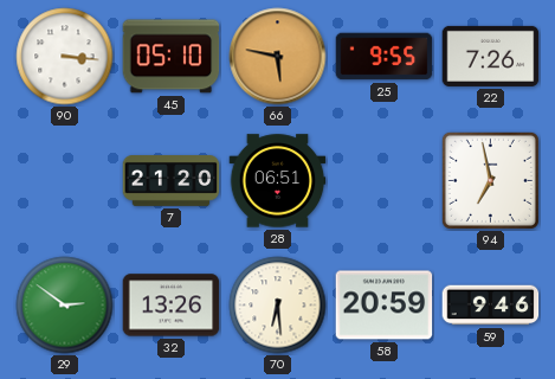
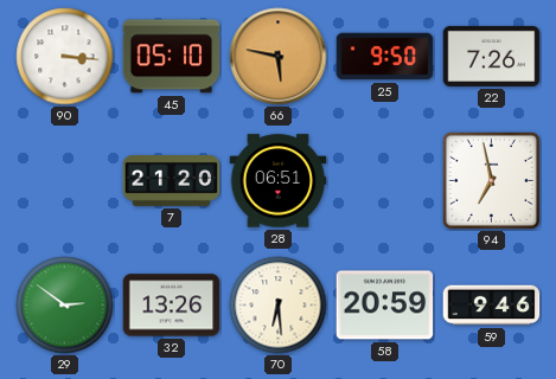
25: 9:55 -> 9:50
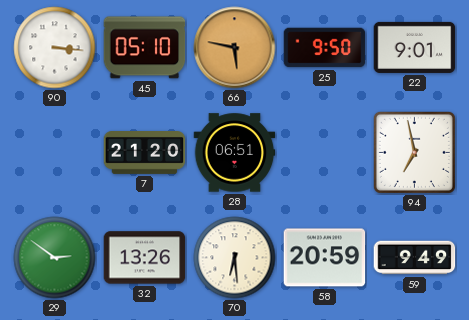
22: 7:26 -> 9:01
59: 9:46 -> 9:49
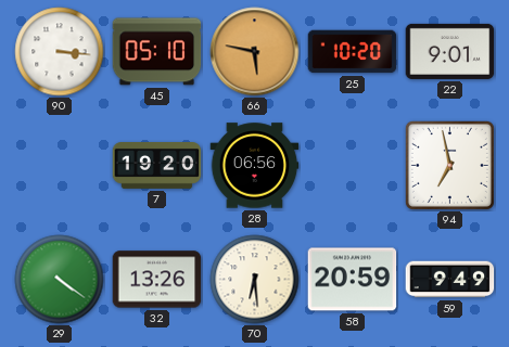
25: 9:50 -> 10:20
7: 21:20 -> 19:20
28: 06:51 -> 06:56
29: 2:51 -> 4:21
